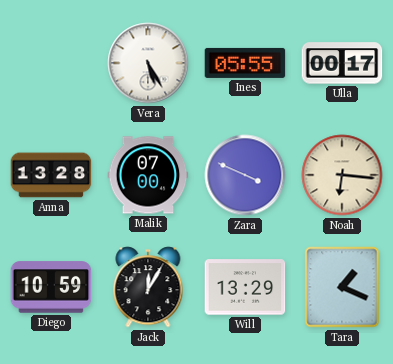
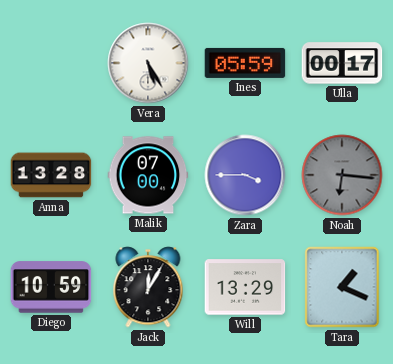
Ines: 05:55 -> 05:59
Zara: 3:49 -> 3:45
Noah dial: cream -> grey
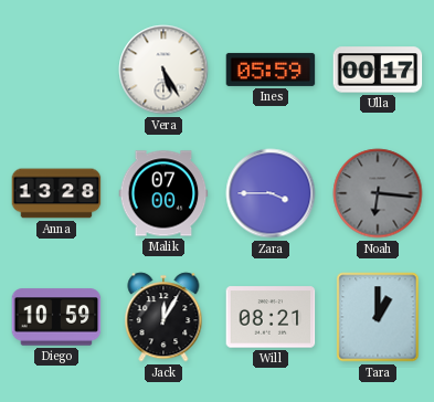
Will: 13:29 -> 08:21
Tara: 1:19 -> 1:00
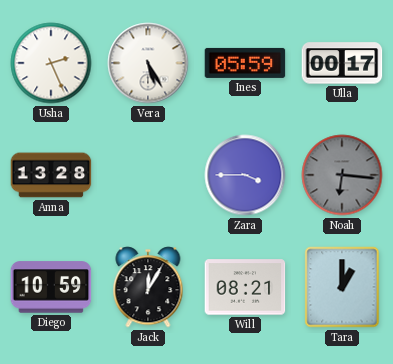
Usha: none -> 2:26
Malik: 07:00 -> none
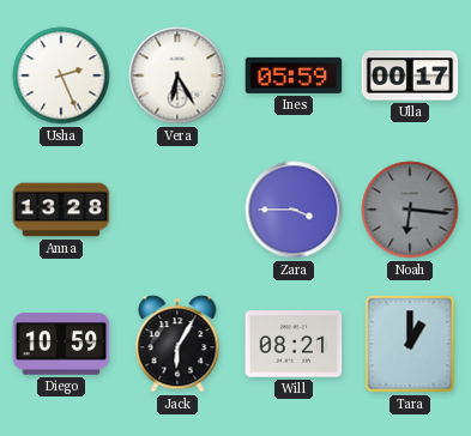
Vera: 5:25 -> 6:25
Jack: 12:05 -> 6:05
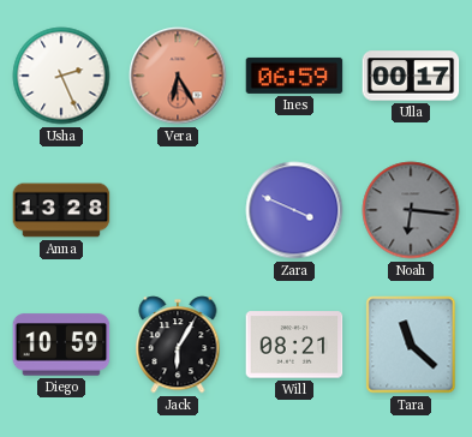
Vera dial: white -> salmon
Ines: 05:59 -> 06:59
Zara: 3:45 -> 3:49
Tara: 1:00 -> 11:22
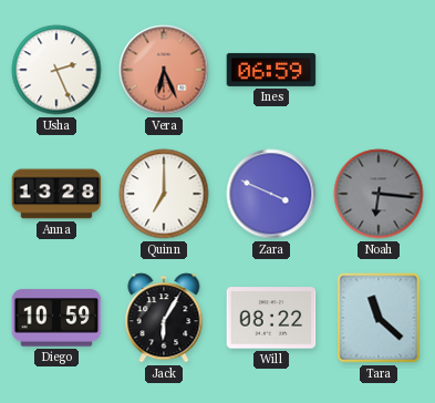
Vera: 6:25 -> 6:26
Ulla: 00:17 -> none
Quinn: none -> 7:00
Will: 08:21 -> 08:22
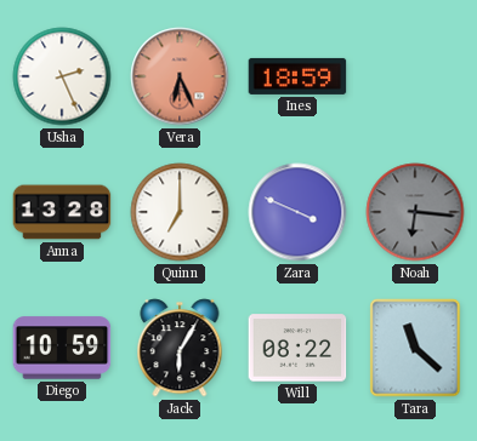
Ines: 06:59 -> 18:59
